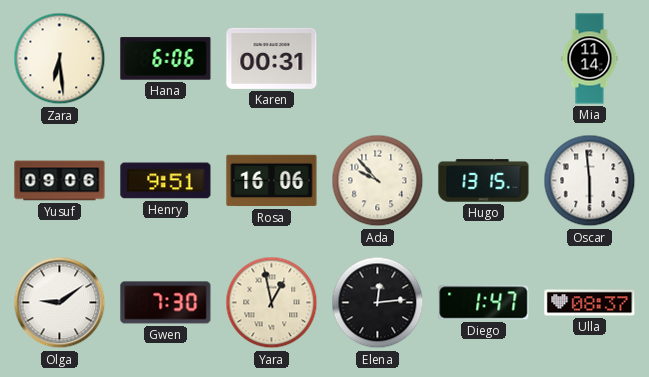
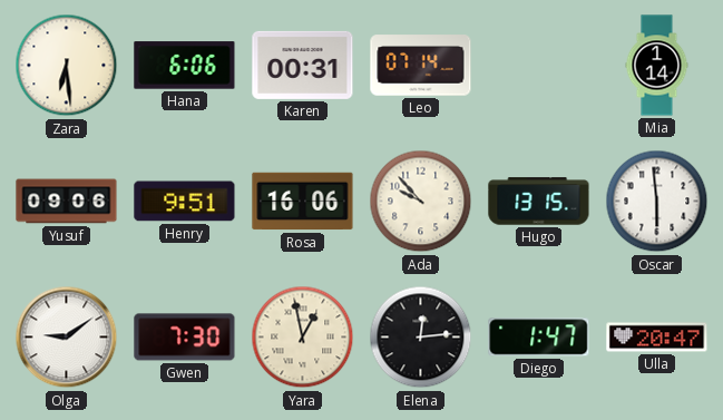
Leo: none -> 07:14
Mia: 11:14 -> 1:14
Ulla: 08:37 -> 20:47
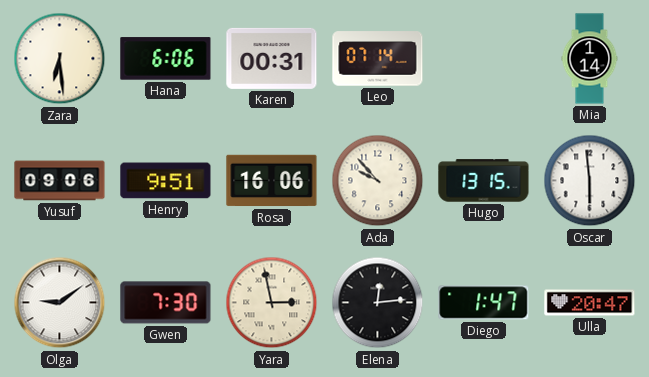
Yara: 12:58 -> 2:58
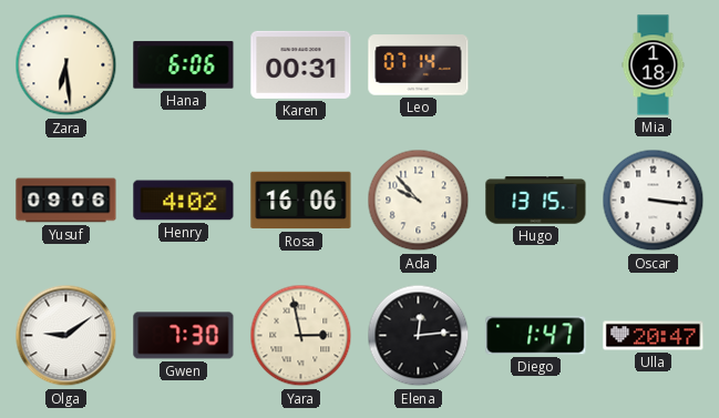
Mia: 1:14 -> 1:18
Henry: 9:51 -> 4:02
Oscar: 5:59 -> 3:16
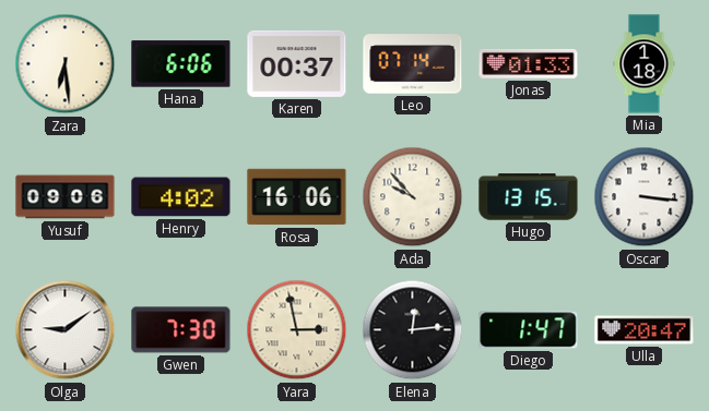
Karen: 00:31 -> 00:37
Jonas: none -> 01:33
